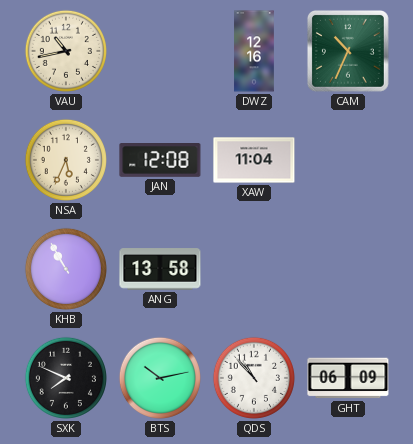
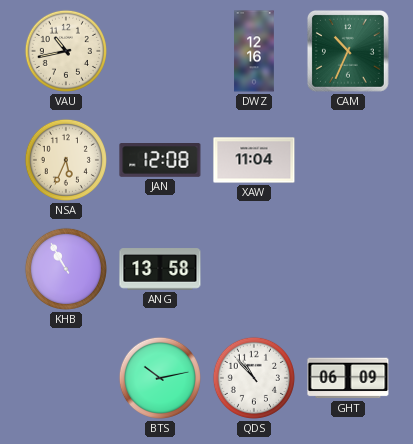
SXK: 7:49 -> none
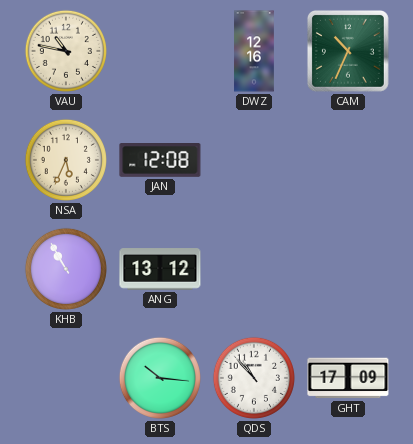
VAU: 10:43 -> 10:47
XAW: 11:04 -> none
ANG: 13:58 -> 13:12
BTS: 10:13 -> 10:16
GHT: 06:09 -> 17:09
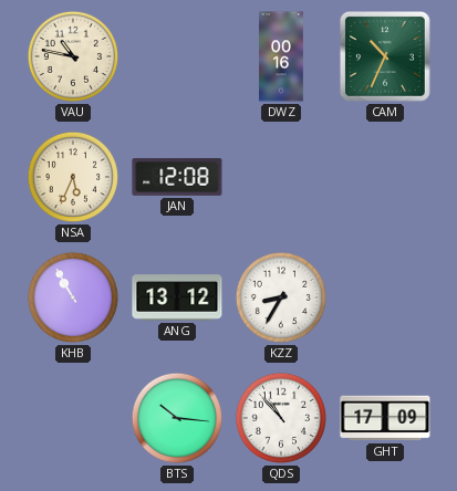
DWZ: 12:16 -> 00:16
KZZ: none -> 8:35
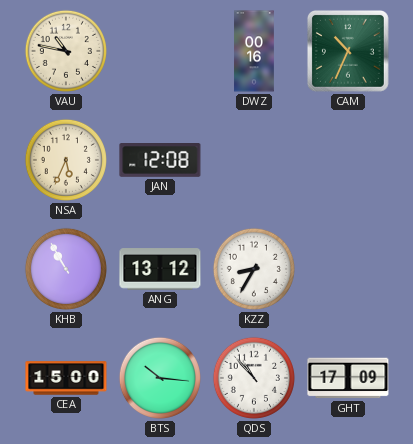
CEA: none -> 15:00
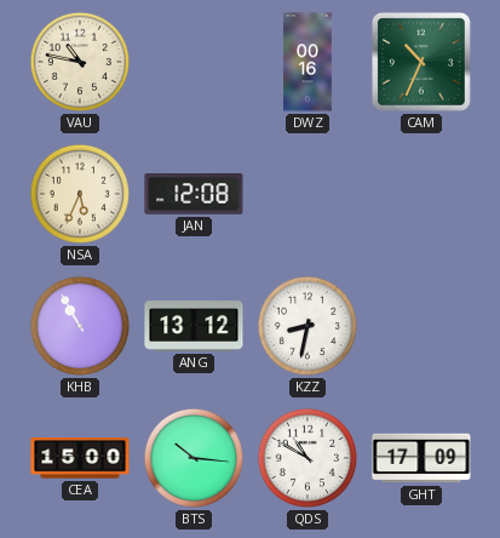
KZZ: 8:35 -> 8:32
QDS: 10:53 -> 10:50
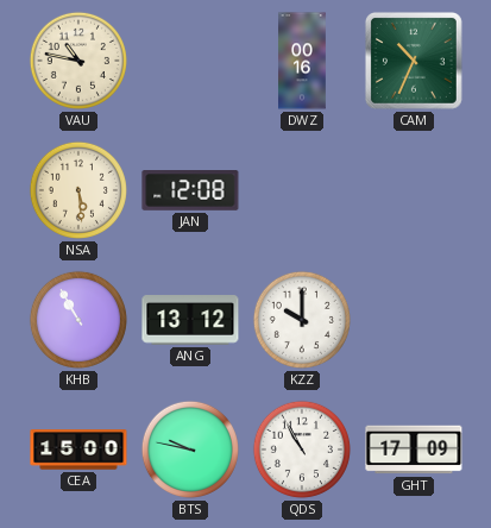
NSA: 5:34 -> 5:29
KZZ: 8:32 -> 10:00
BTS: 10:16 -> 9:47
QDS: 10:50 -> 10:55
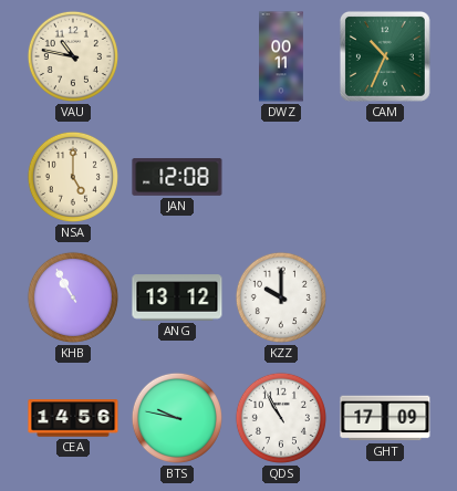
DWZ: 00:16 -> 00:11
NSA: 5:29 -> 5:00
CEA: 15:00 -> 14:56
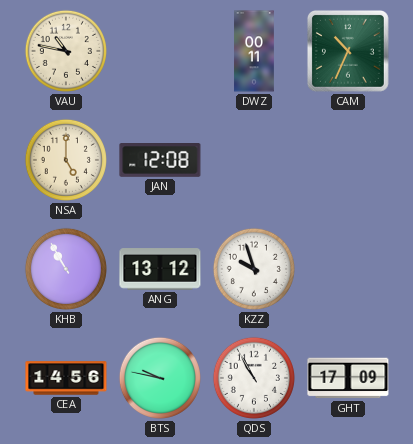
KZZ: 10:00 -> 9:57
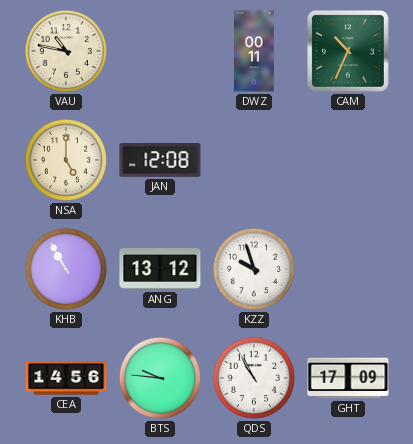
BTS: 9:47 -> 9:46
